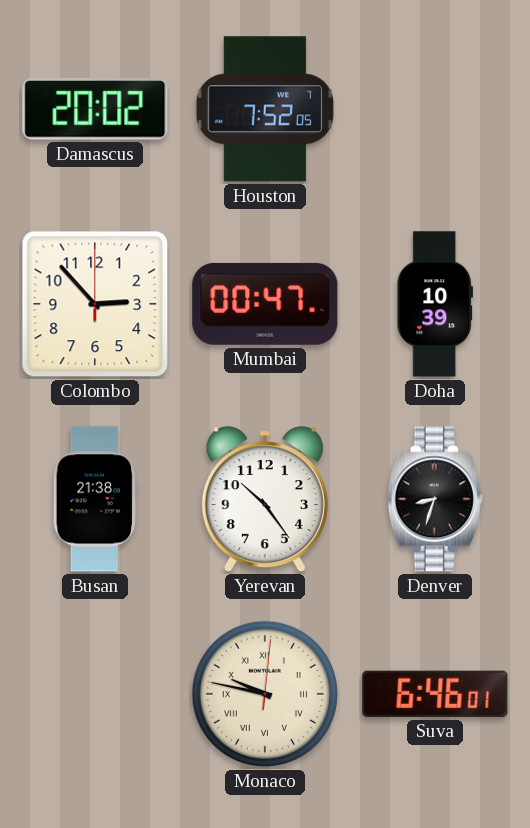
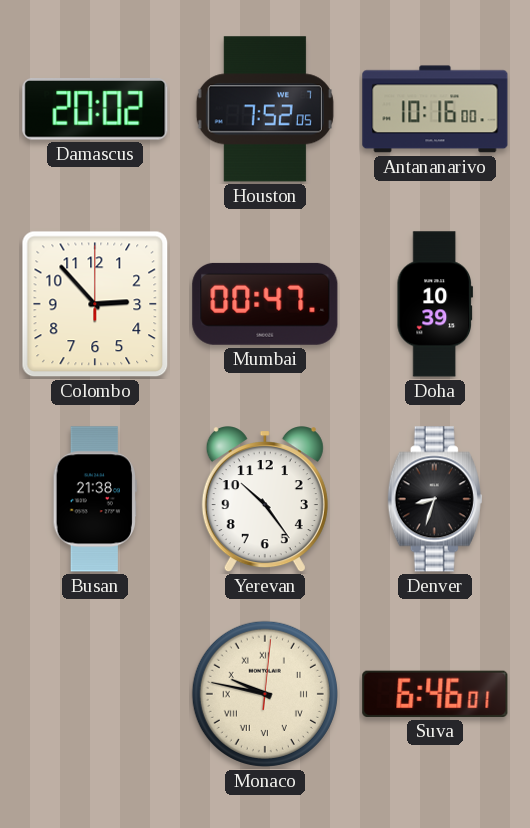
Antananarivo: none -> 10:16
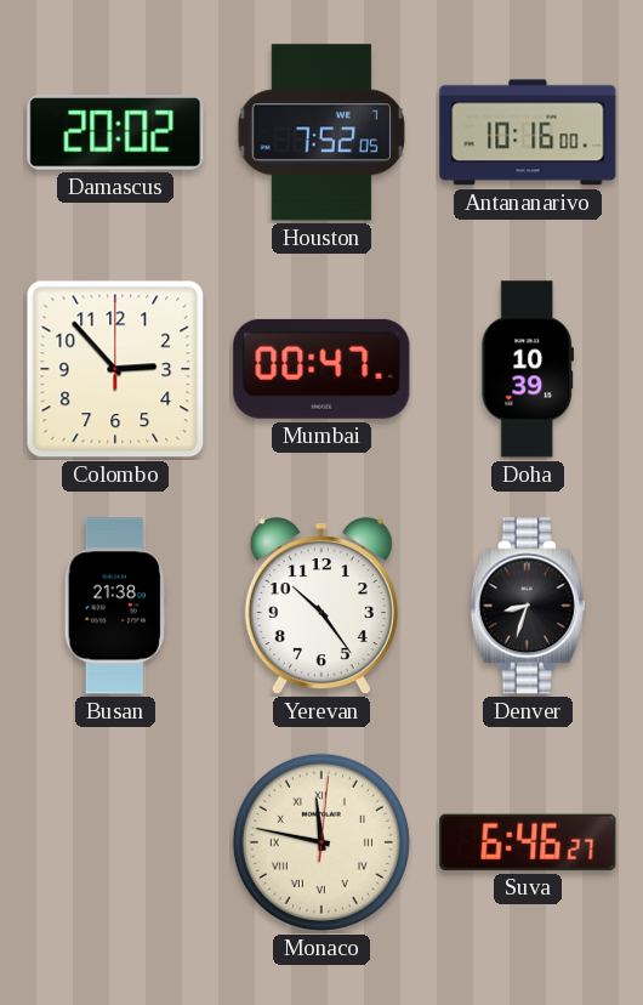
Monaco: 9:47 -> 11:47
Suva: 6:46:01 -> 6:46:27
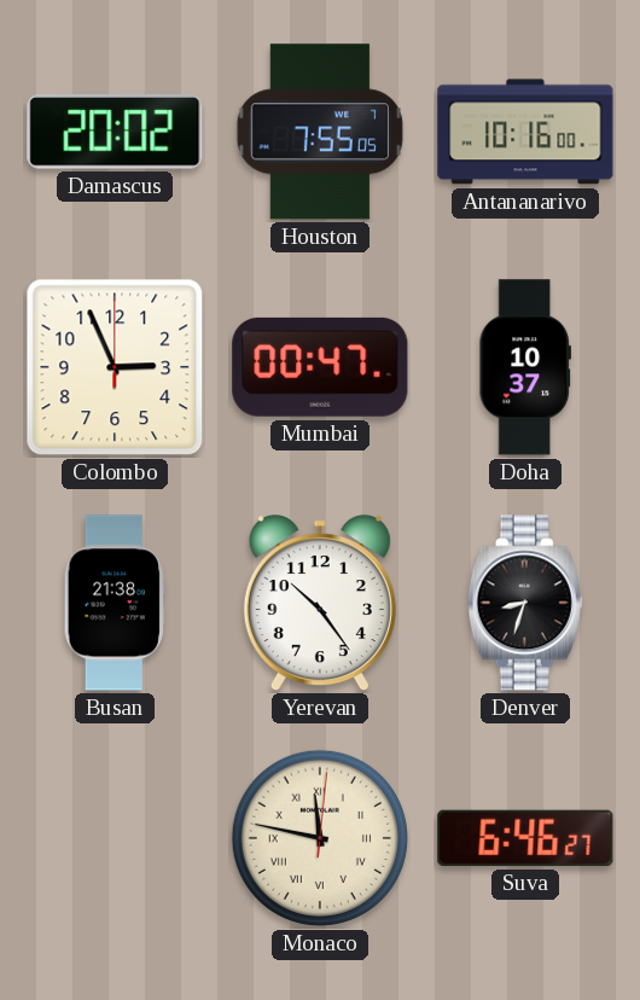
Houston: 7:52 -> 7:55
Colombo: 2:53 -> 2:56
Doha: 10:39 -> 10:37
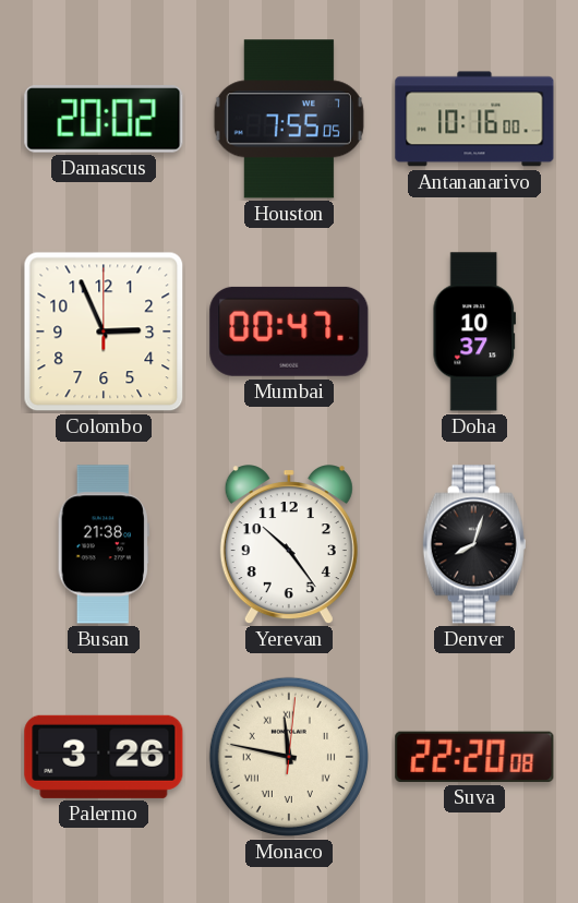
Denver: 8:33 -> 8:03
Palermo: none -> 3:26
Suva: 6:46 -> 22:20
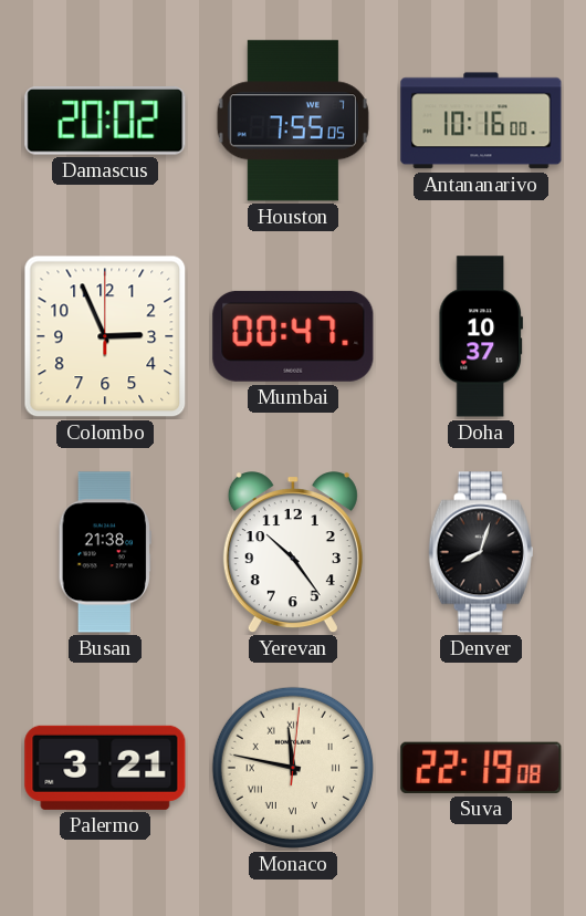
Palermo: 3:26 -> 3:21
Suva: 22:20 -> 22:19
